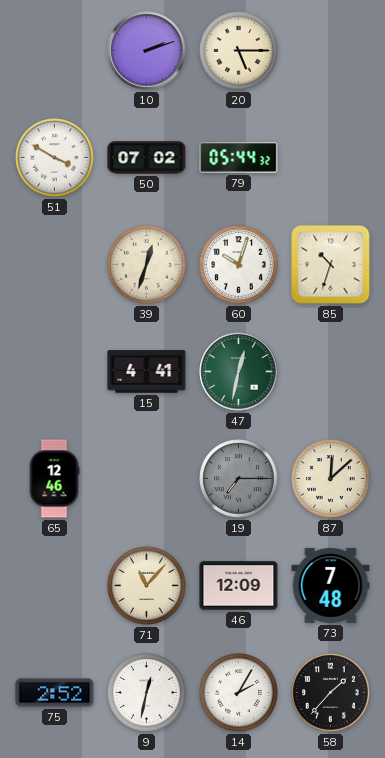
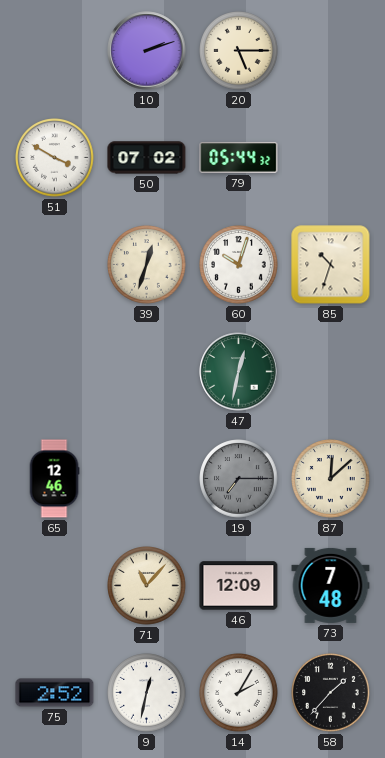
15: 4:41 -> none
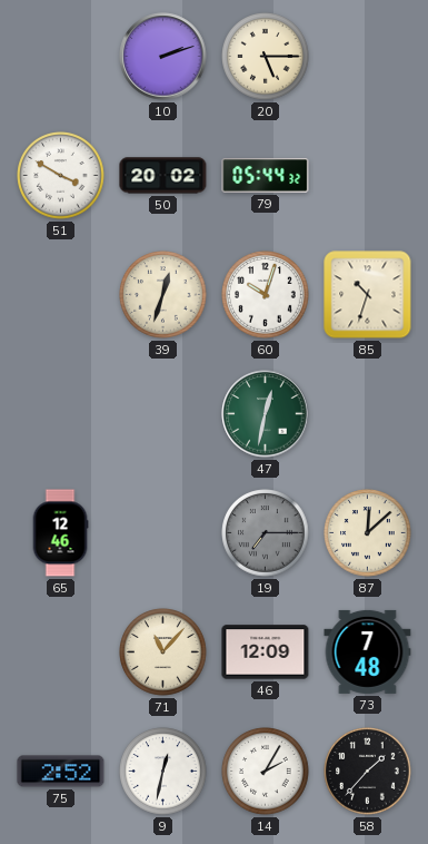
50: 07:02 -> 20:02
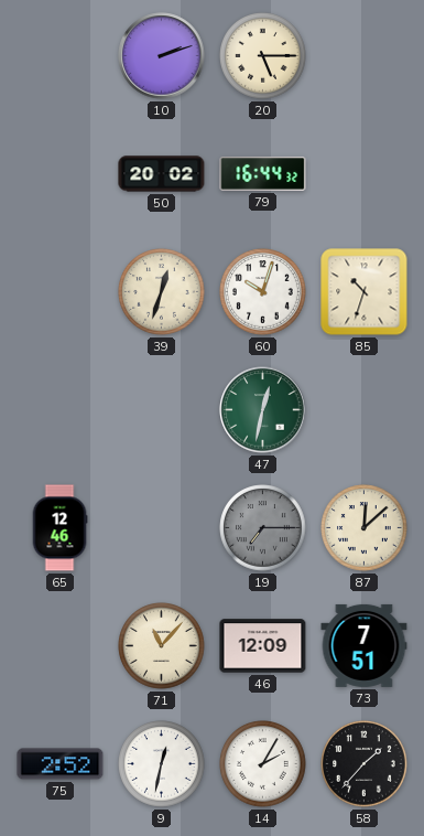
51: 3:50 -> none
79: 05:44 -> 16:44
73: 7:48 -> 7:51
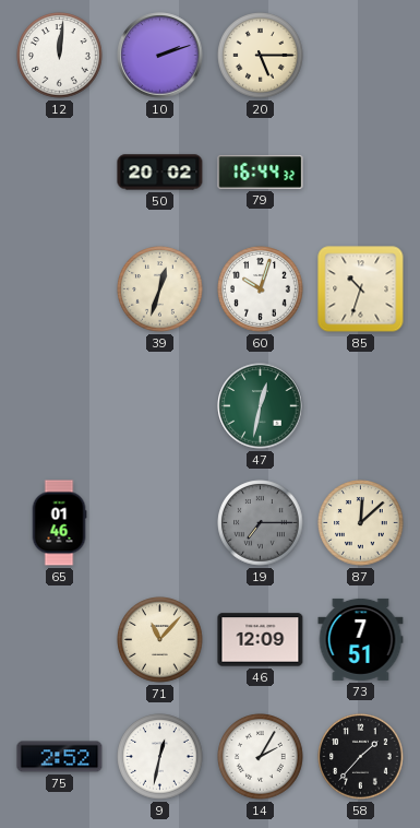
12: none -> 12:01
65: 12:46 -> 01:46
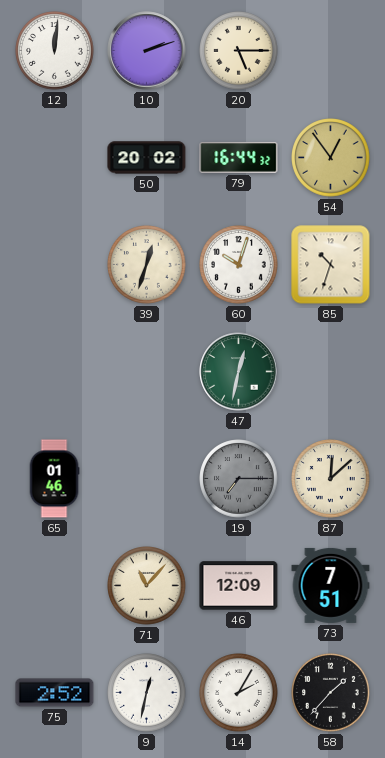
54: none -> 12:54
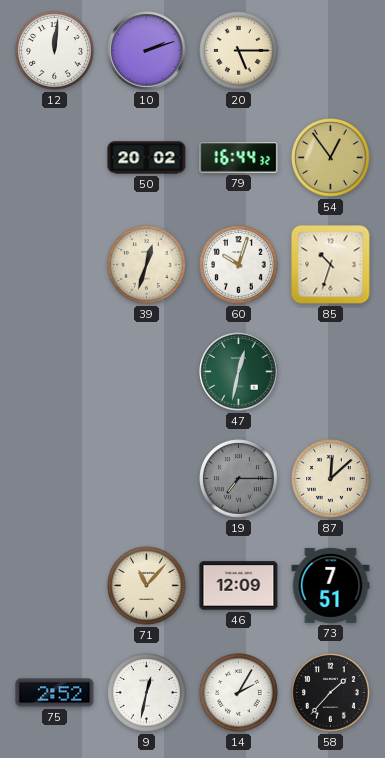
65: 01:46 -> none
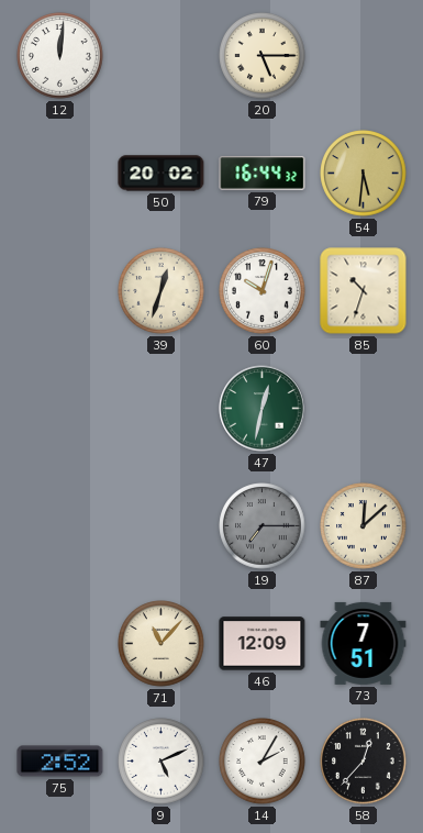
10: 2:12 -> none
54: 12:54 -> 5:31
9: 12:32 -> 5:11
58: 1:37 -> 12:37
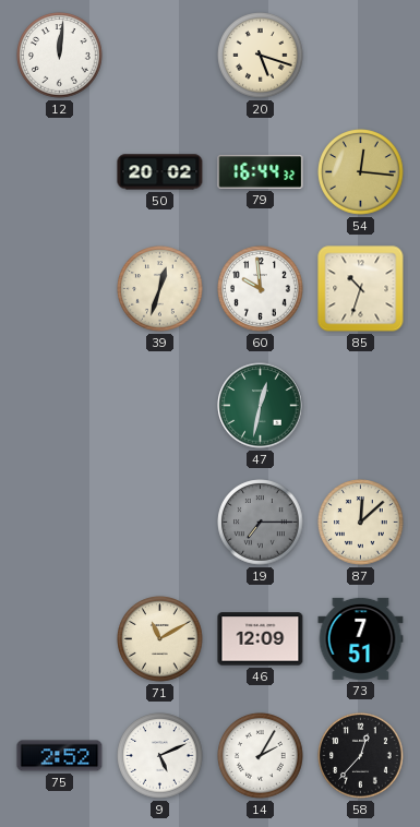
20: 5:15 -> 5:18
54: 5:31 -> 12:16
60: 10:03 -> 9:59
71: 11:07 -> 11:10
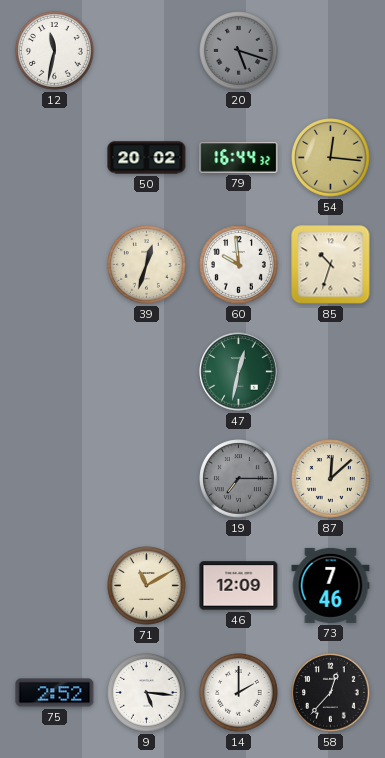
12: 12:01 -> 11:32
20 dial: cream -> grey
73: 7:51 -> 7:46
9: 5:11 -> 5:16
14: 2:05 -> 2:00
